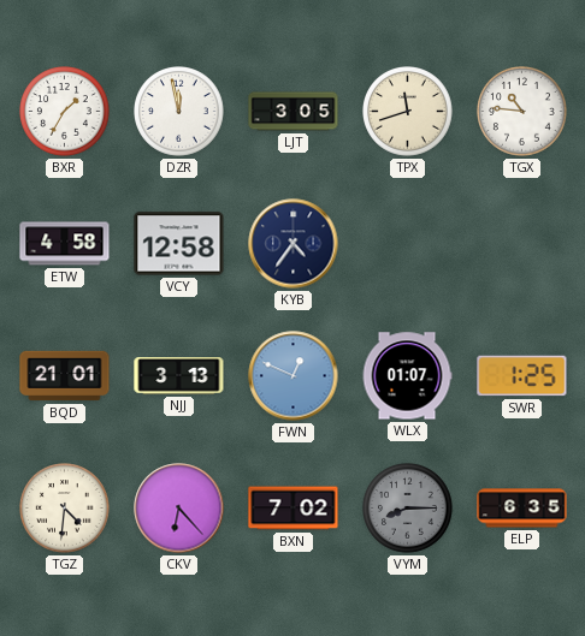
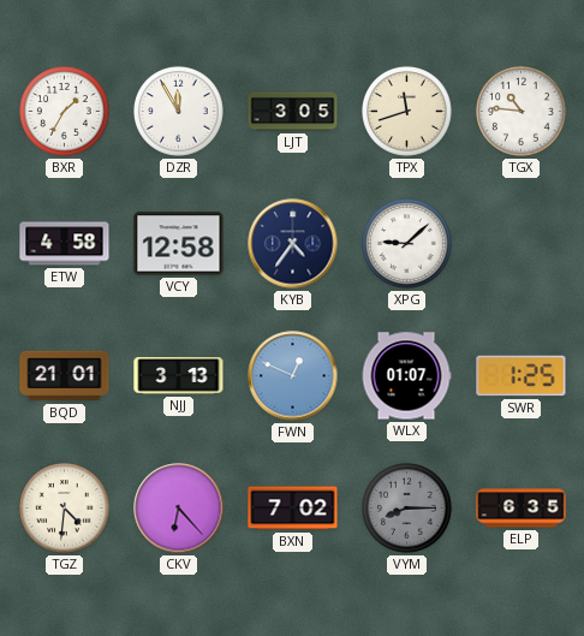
DZR: 11:58 -> 11:55
XPG: none -> 9:08
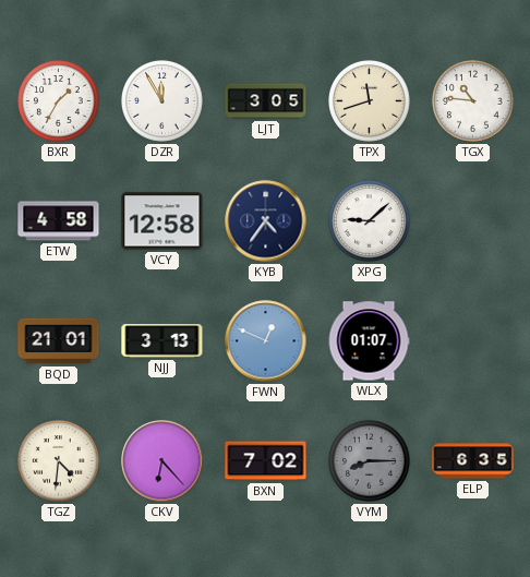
SWR: 1:25 -> none
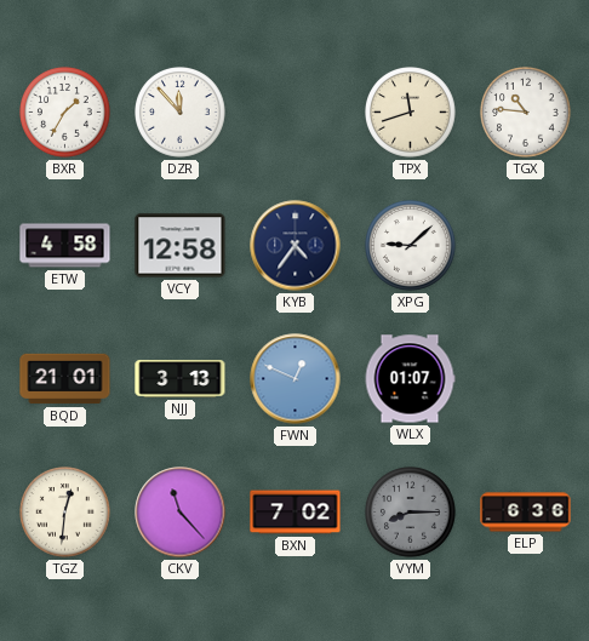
DZR: 11:55 -> 11:53
LJT: 3:05 -> none
TGZ: 4:31 -> 12:31
CKV: 6:23 -> 11:23
ELP: 6:35 -> 6:36
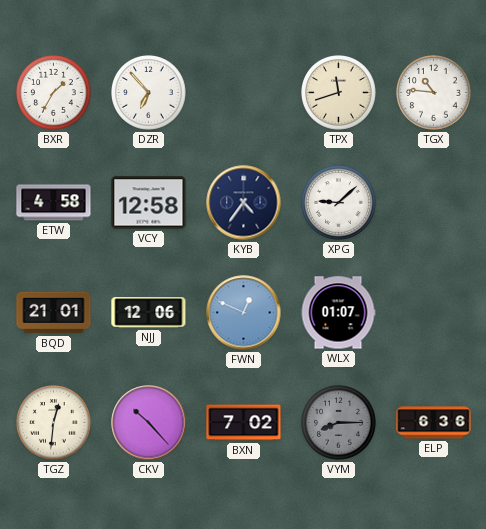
DZR: 11:53 -> 6:53
NJJ: 3:13 -> 12:06
CKV: 11:23 -> 10:23
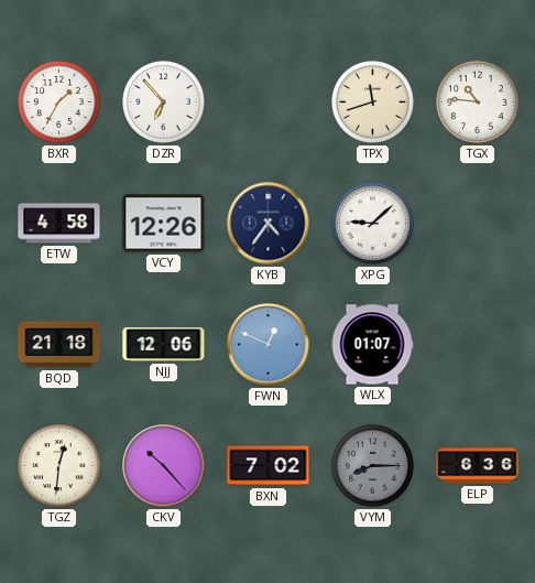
VCY: 12:58 -> 12:26
BQD: 21:01 -> 21:18
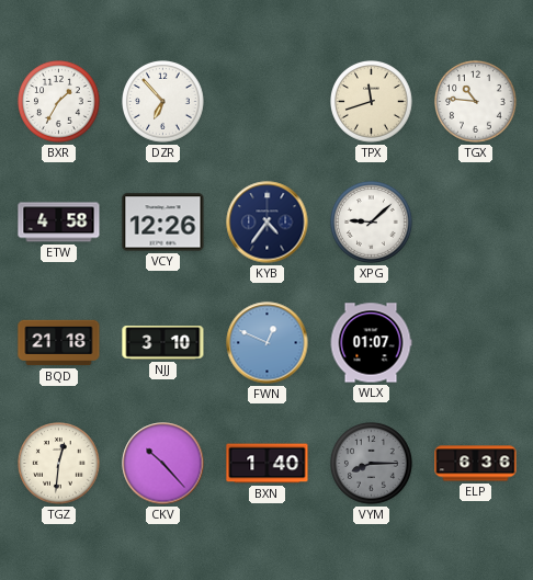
NJJ: 12:06 -> 3:10
BXN: 7:02 -> 1:40
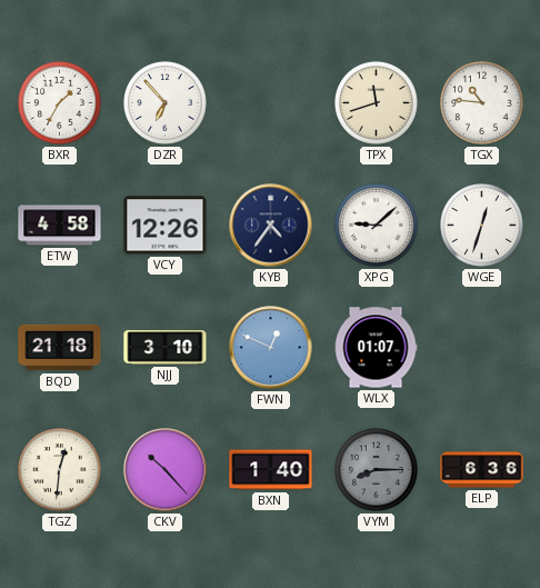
WGE: none -> 12:33
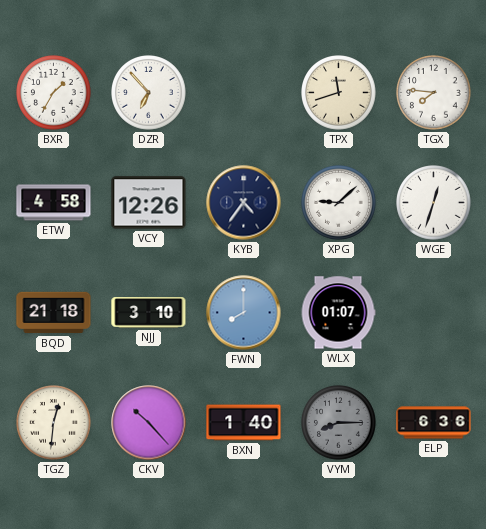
TGX: 10:46 -> 7:46
FWN: 12:49 -> 8:00
